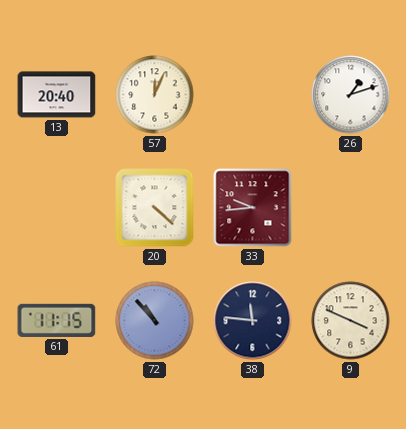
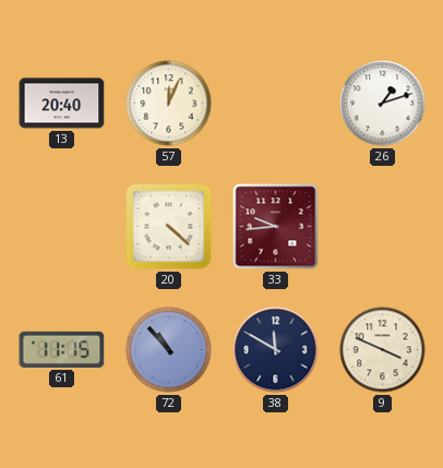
38: 11:46 -> 11:50
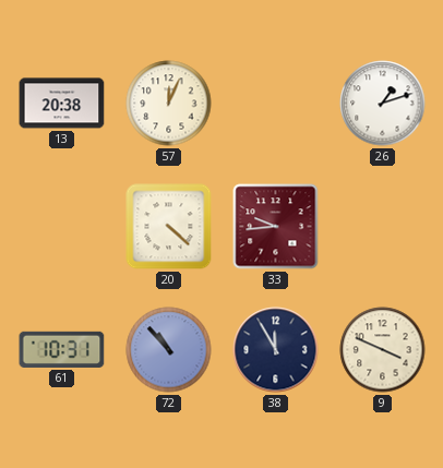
13: 20:40 -> 20:38
61: 11:15 -> 10:31
38: 11:50 -> 11:55
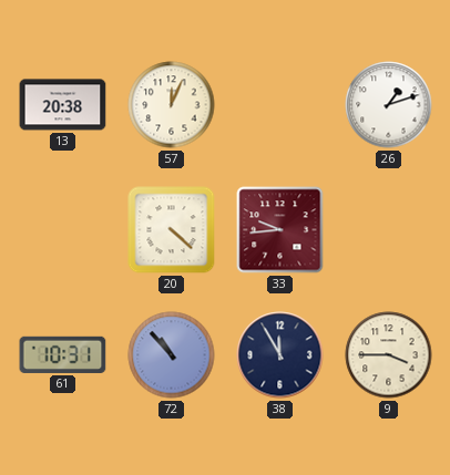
9: 3:49 -> 3:45
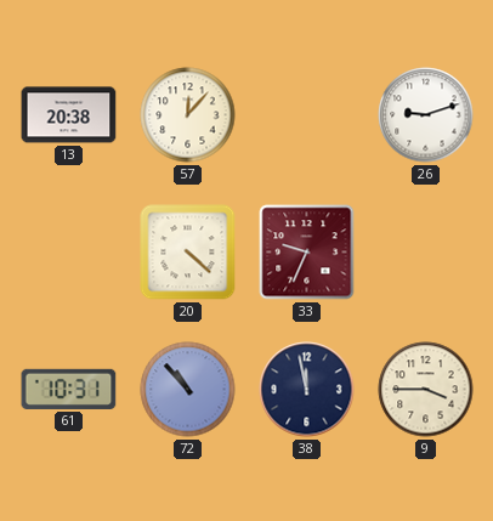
57: 12:04 -> 12:07
26: 1:12 -> 9:12
33: 9:44 -> 9:34
38: 11:55 -> 11:58
